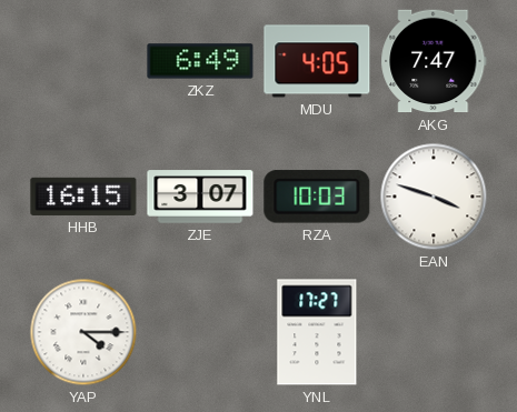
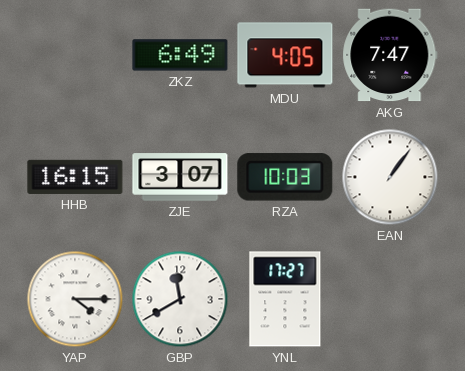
EAN: 3:48 -> 1:06
GBP: none -> 11:40
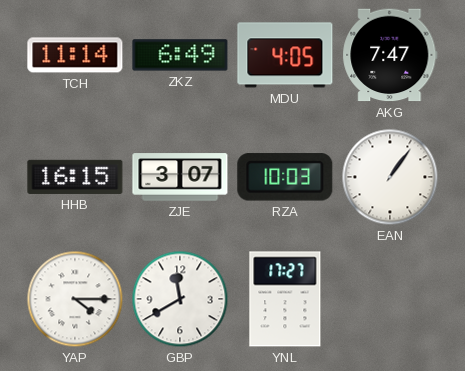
TCH: none -> 11:14
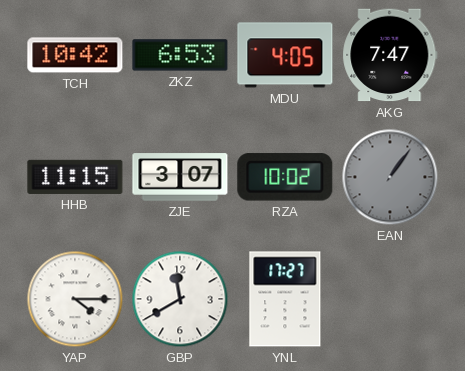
TCH: 11:14 -> 10:42
ZKZ: 6:49 -> 6:53
HHB: 16:15 -> 11:15
RZA: 10:03 -> 10:02
EAN dial: white -> grey
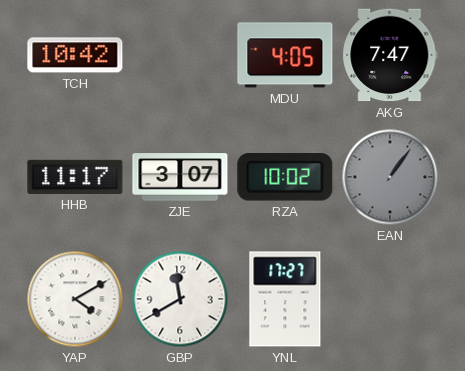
ZKZ: 6:53 -> none
HHB: 11:15 -> 11:17
YAP: 4:15 -> 4:10
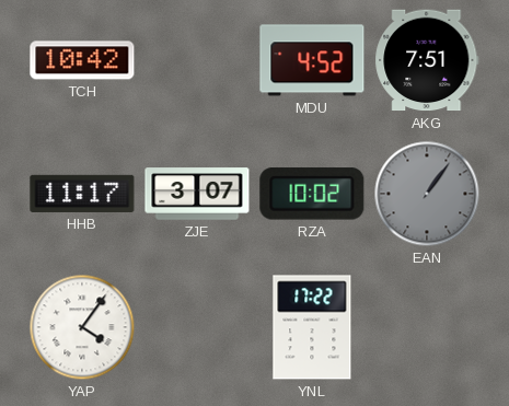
MDU: 4:05 -> 4:52
AKG: 7:47 -> 7:51
YAP: 4:10 -> 4:06
GBP: 11:40 -> none
YNL: 17:27 -> 17:22
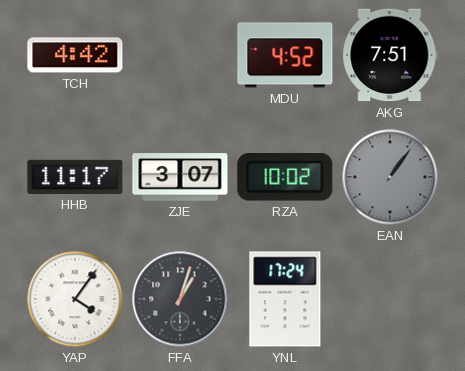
TCH: 10:42 -> 4:42
FFA: none -> 1:03
YNL: 17:22 -> 17:24
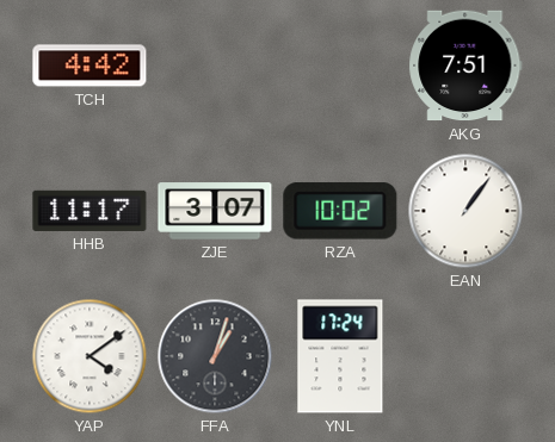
MDU: 4:52 -> none
EAN dial: grey -> white
YAP: 4:06 -> 4:09
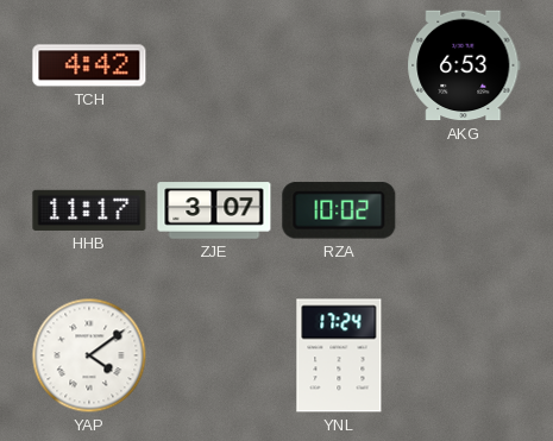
AKG: 7:51 -> 6:53
EAN: 1:06 -> none
FFA: 1:03 -> none
